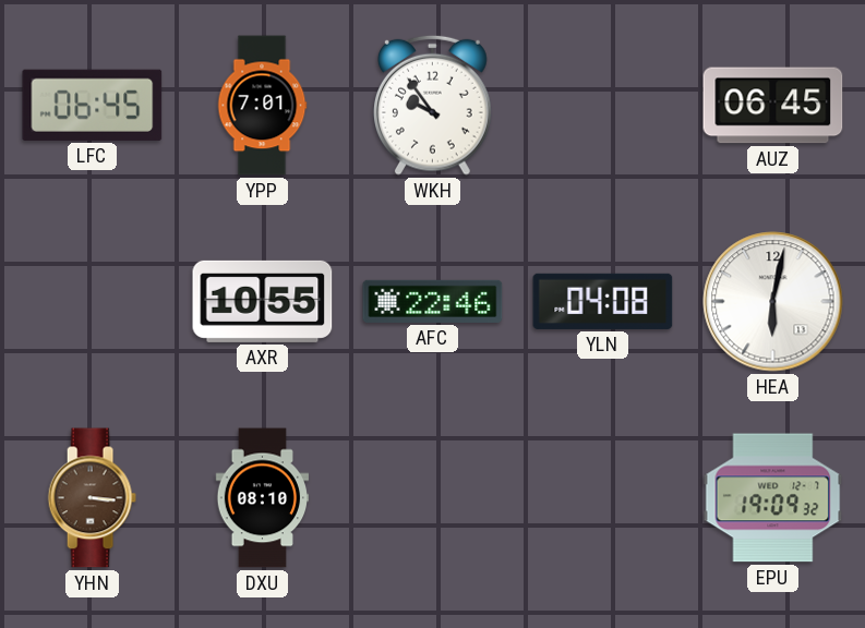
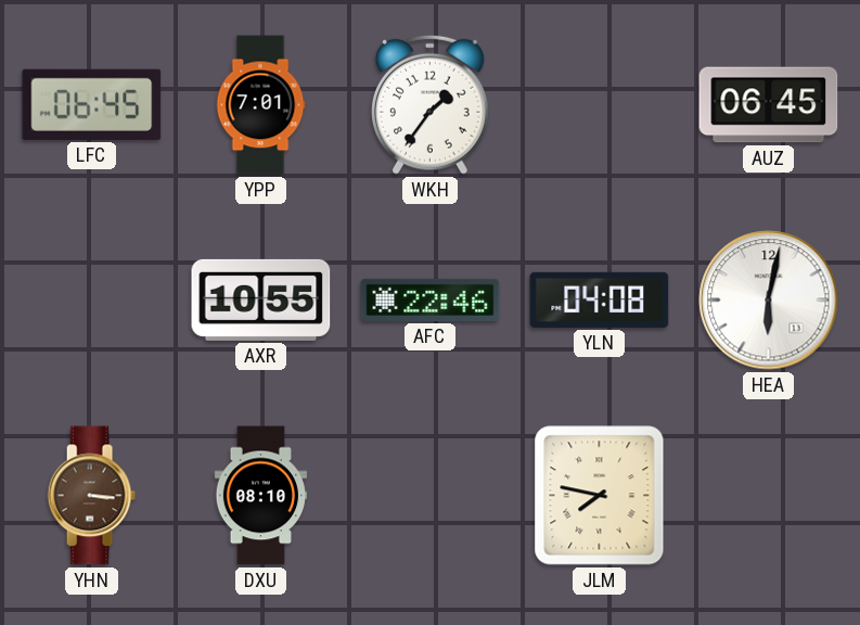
WKH: 9:54 -> 1:36
JLM: none -> 7:47
EPU: 19:09 -> none
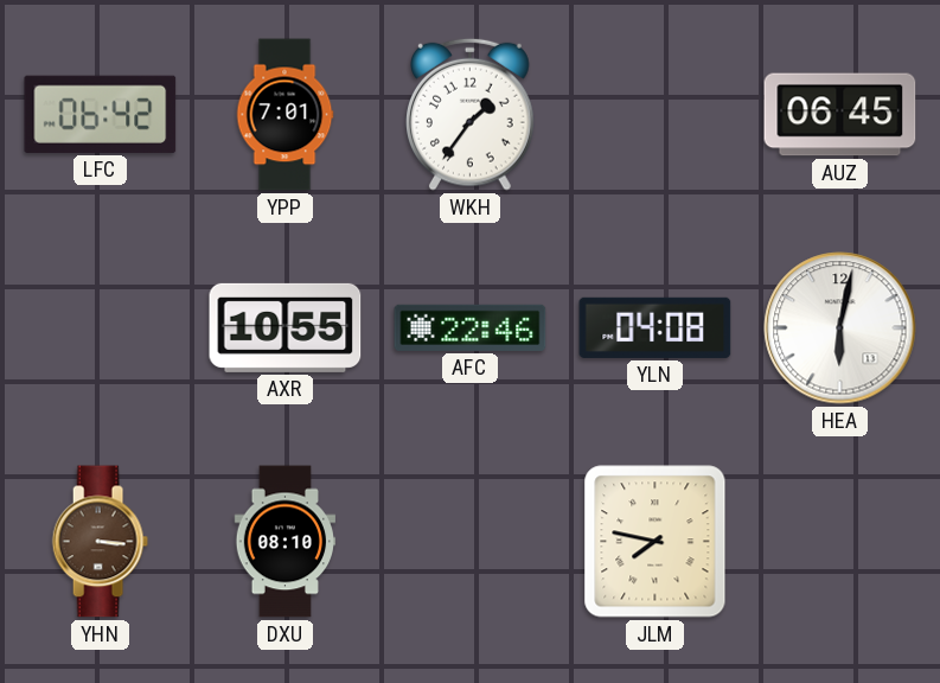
LFC: 06:45 -> 06:42
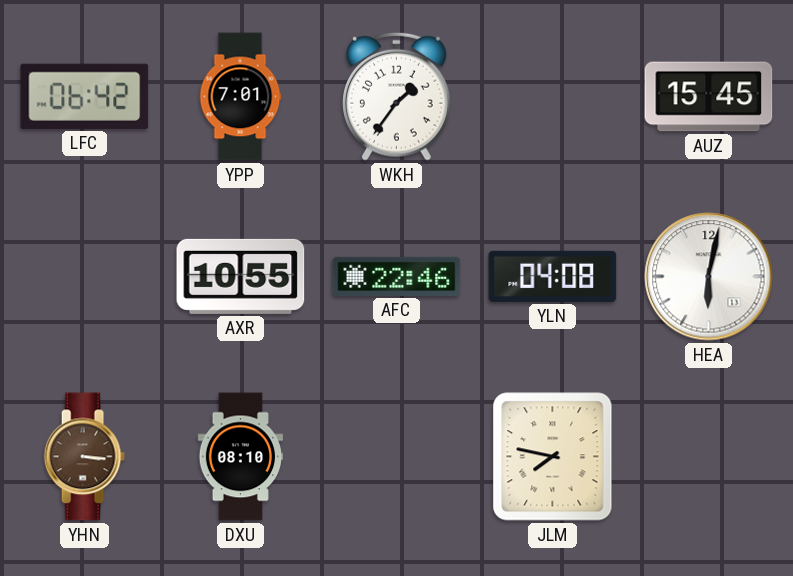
AUZ: 06:45 -> 15:45
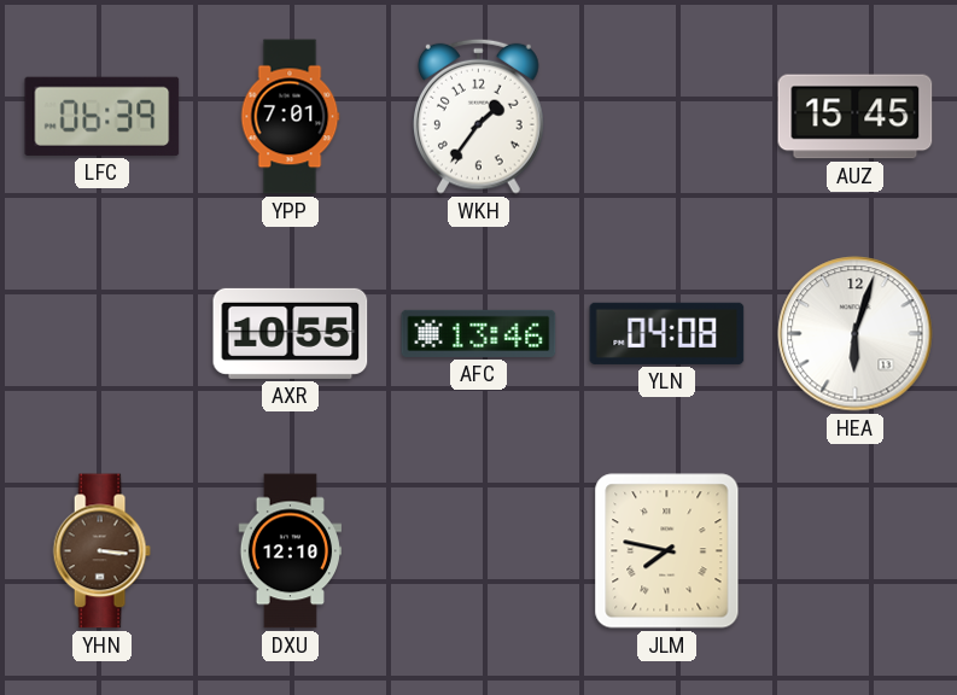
LFC: 06:42 -> 06:39
AFC: 22:46 -> 13:46
HEA: 6:02 -> 6:03
DXU: 08:10 -> 12:10
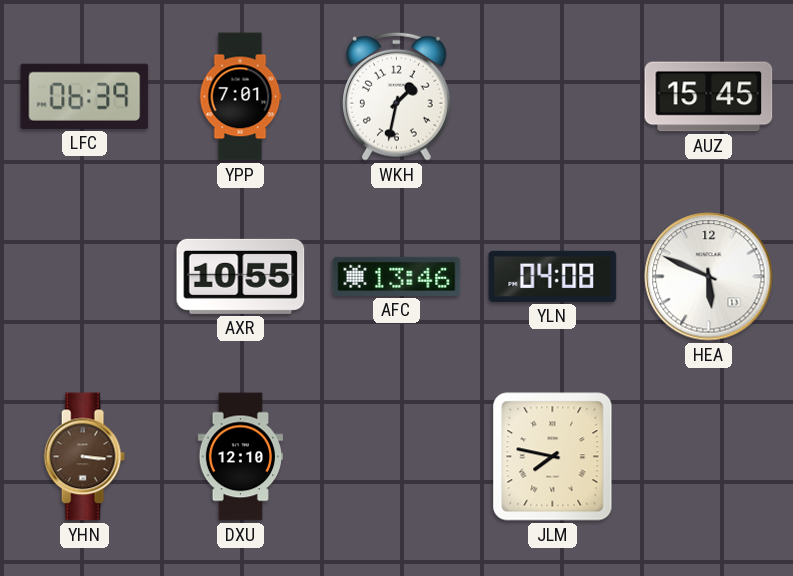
WKH: 1:36 -> 1:32
HEA: 6:03 -> 5:49
